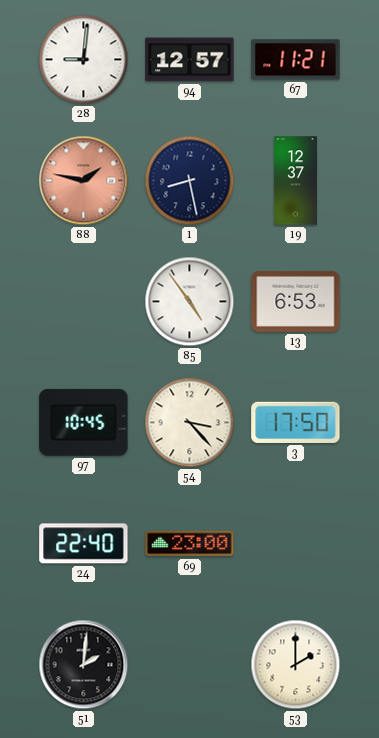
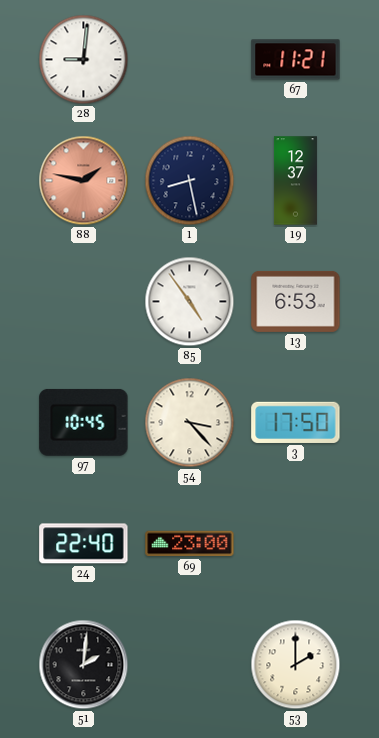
94: 12:57 -> none
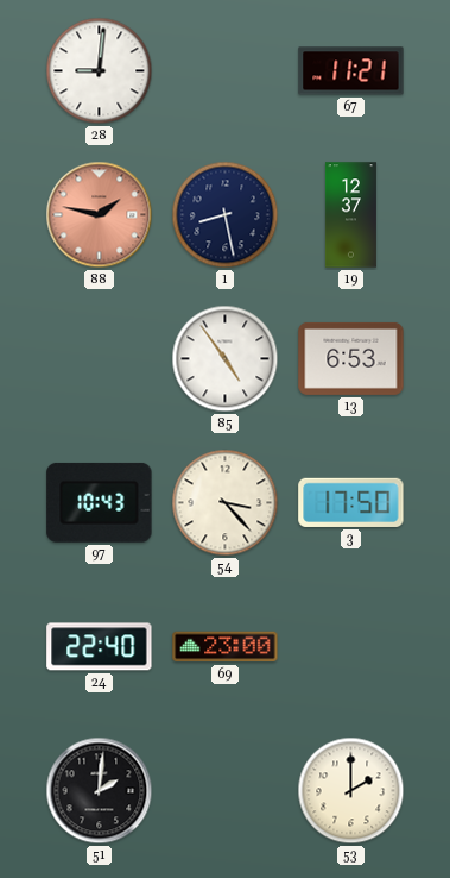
97: 10:45 -> 10:43
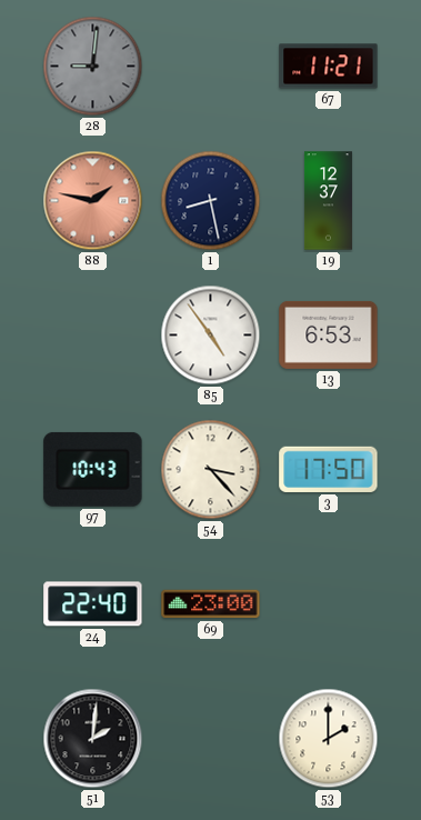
28 dial: white -> grey
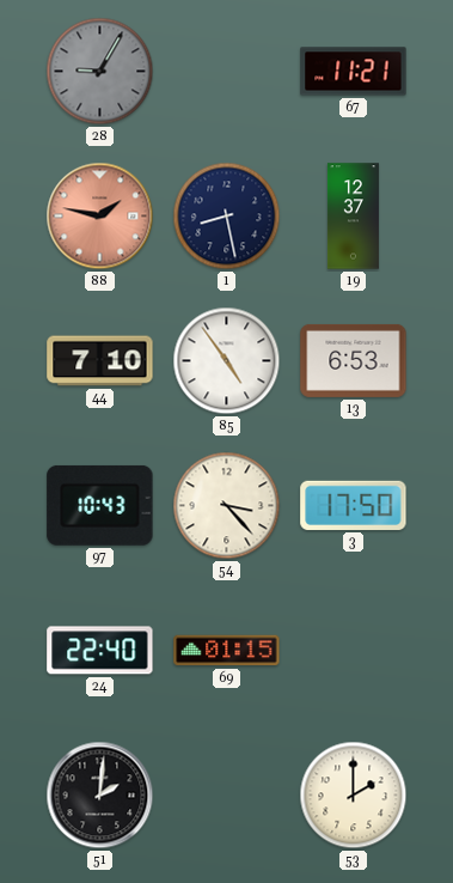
28: 9:01 -> 9:05
44: none -> 7:10
69: 23:00 -> 01:15
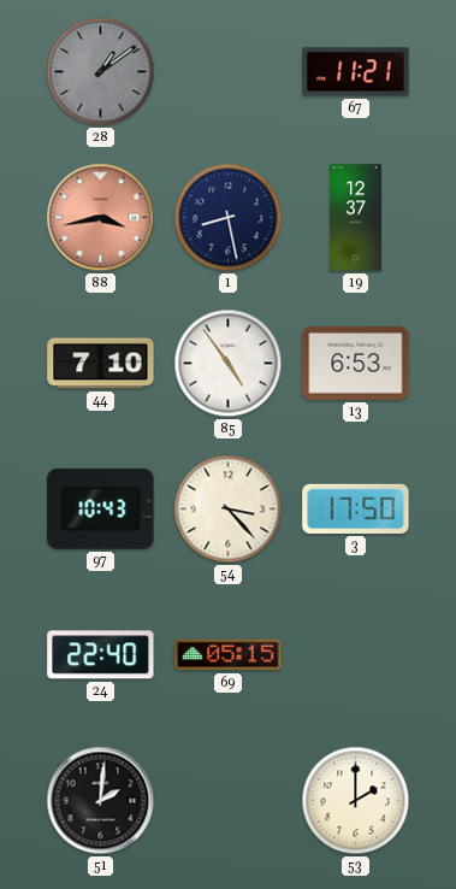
28: 9:05 -> 1:09
88: 1:47 -> 3:43
69: 01:15 -> 05:15
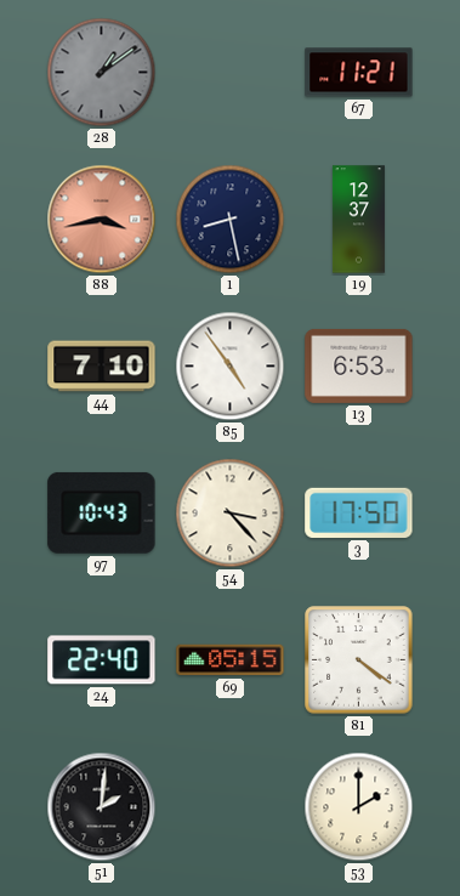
81: none -> 4:21
